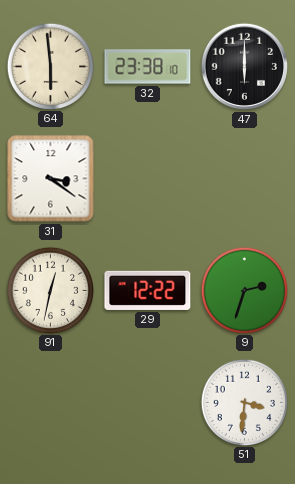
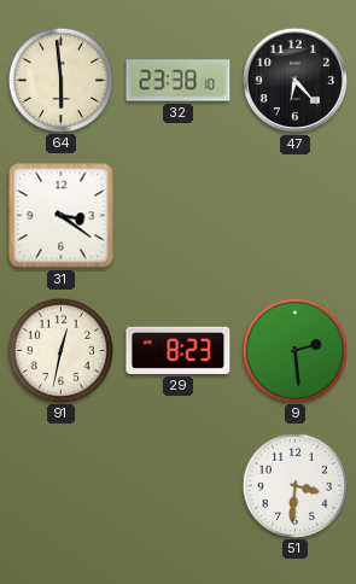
47: 6:00 -> 6:23
29: 12:22 -> 8:23
9: 2:33 -> 2:29
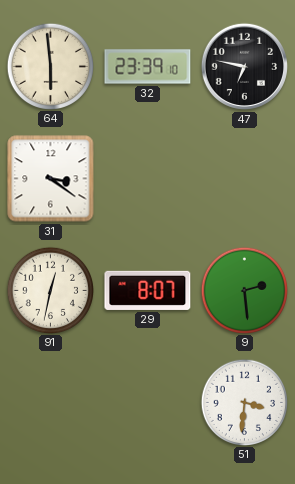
32: 23:38 -> 23:39
47: 6:23 -> 6:47
29: 8:23 -> 8:07
